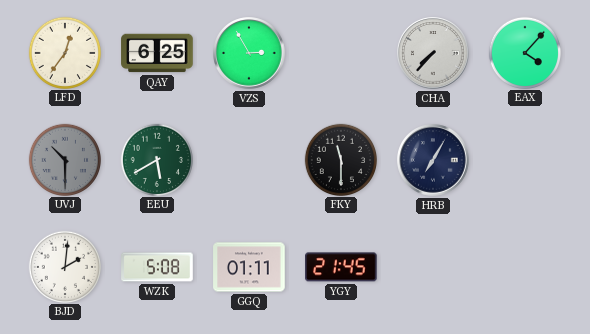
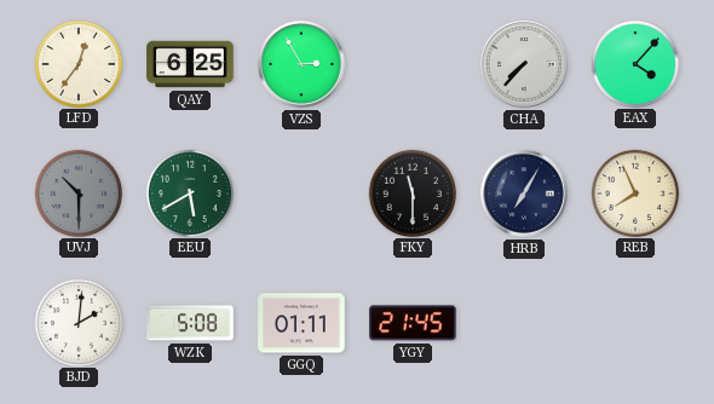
REB: none -> 7:56
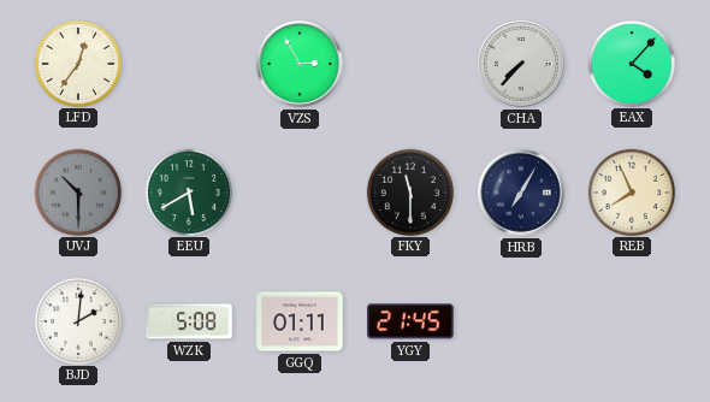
QAY: 6:25 -> none
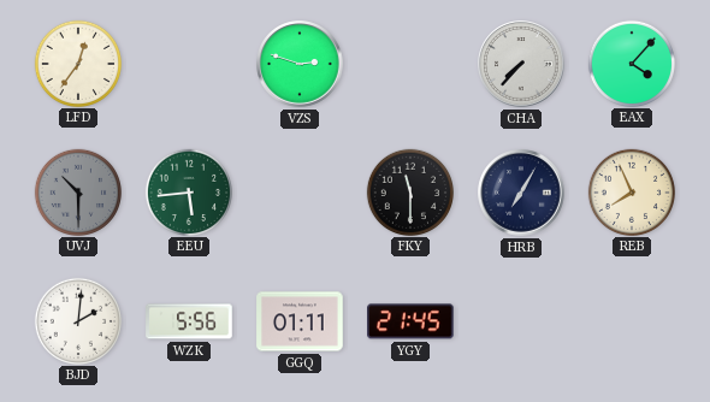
VZS: 2:55 -> 2:48
EEU: 5:40 -> 5:44
WZK: 5:08 -> 5:56
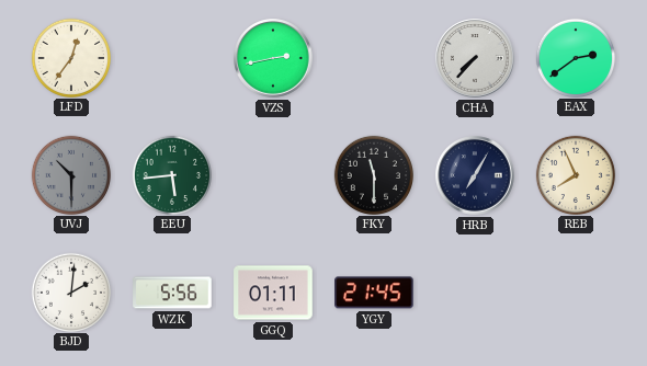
VZS: 2:48 -> 2:43
EAX: 4:07 -> 2:39
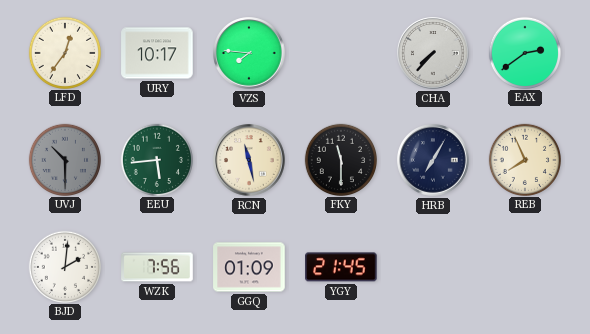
URY: none -> 10:17
VZS: 2:43 -> 7:46
RCN: none -> 11:28
WZK: 5:56 -> 7:56
GGQ: 01:11 -> 01:09
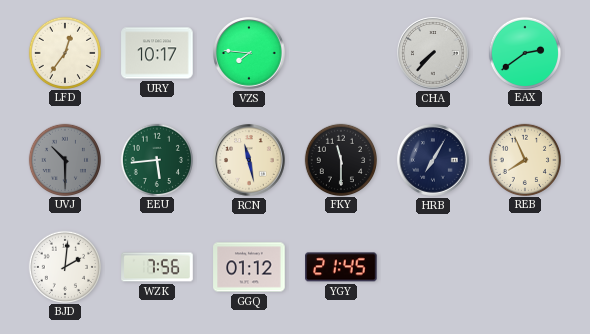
GGQ: 01:09 -> 01:12
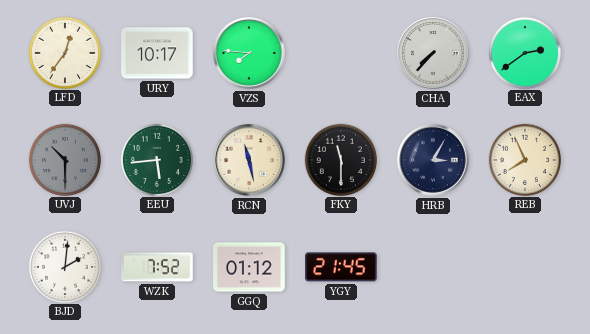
HRB: 7:05 -> 3:05
WZK: 7:56 -> 7:52
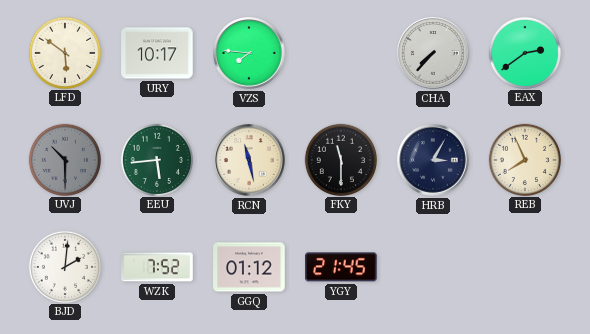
LFD: 12:36 -> 5:51
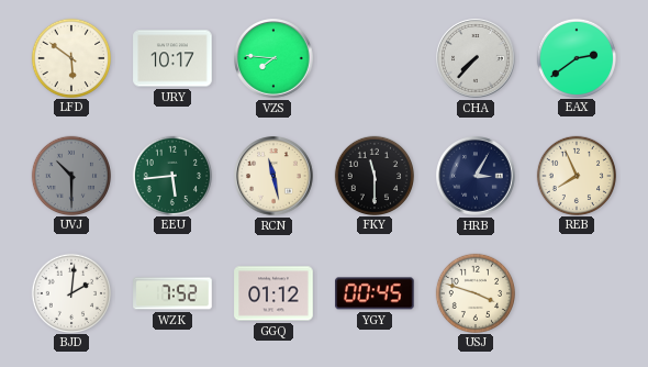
YGY: 21:45 -> 00:45
USJ: none -> 3:48
